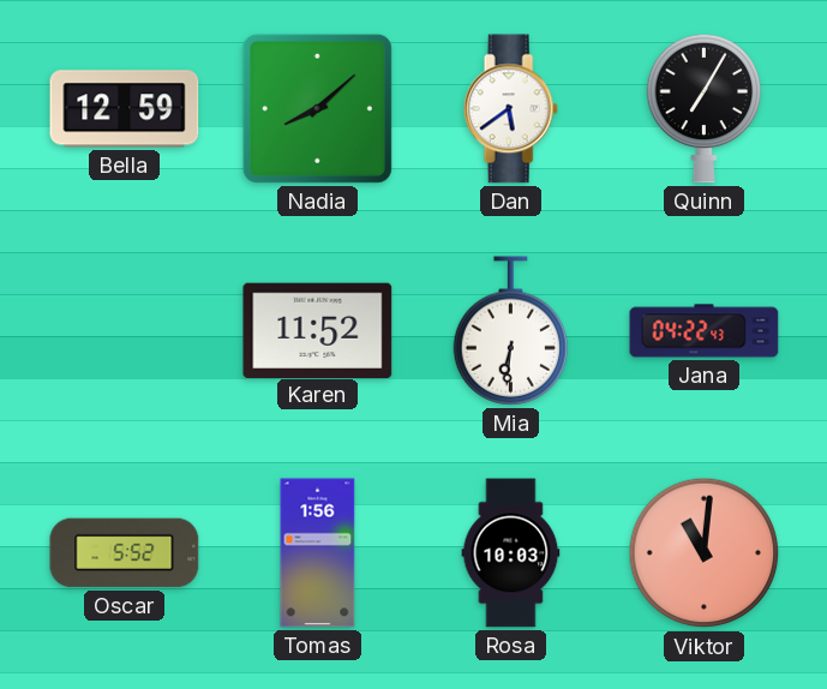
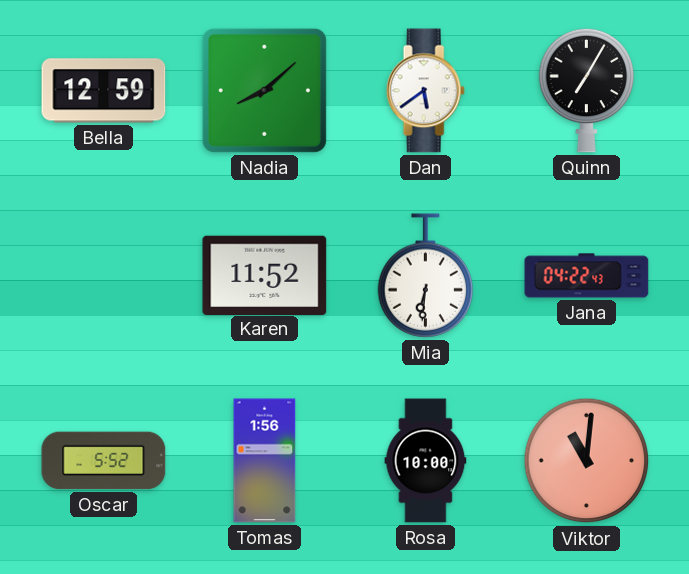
Rosa: 10:03 -> 10:00
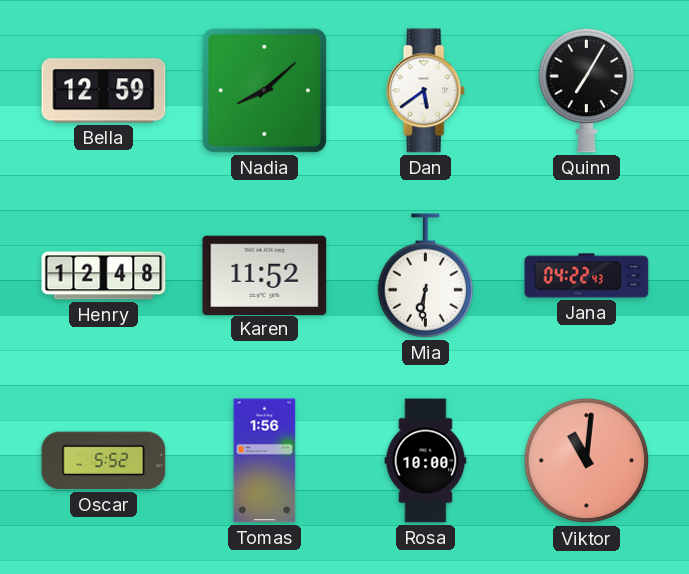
Henry: none -> 12:48
